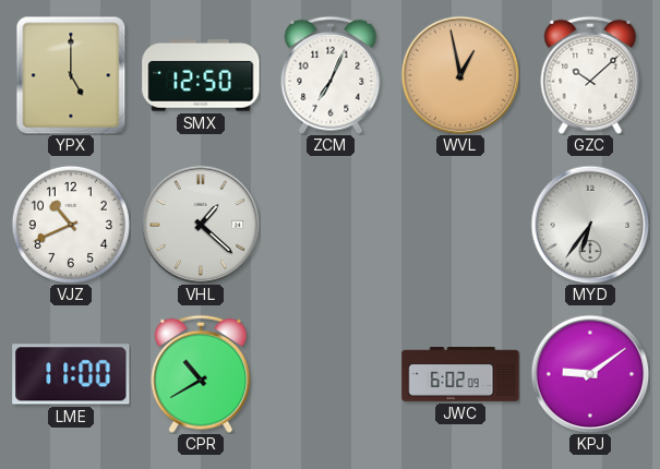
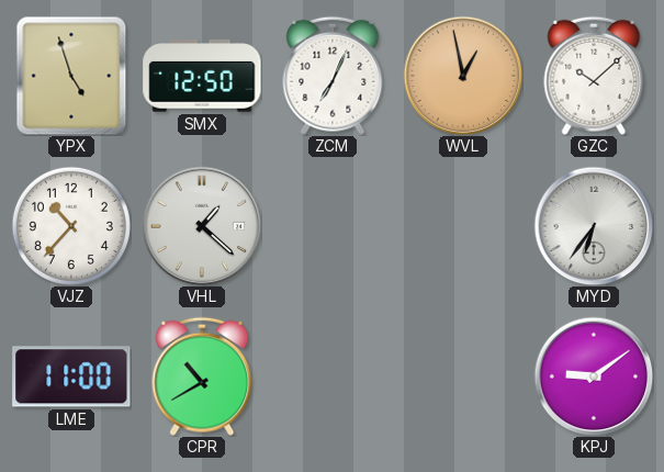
YPX: 5:00 -> 4:57
VJZ: 10:41 -> 10:37
JWC: 6:02 -> none
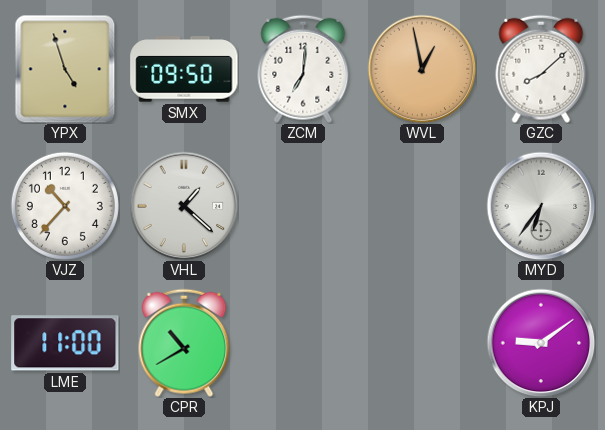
SMX: 12:50 -> 09:50
ZCM: 7:04 -> 7:01
GZC: 10:08 -> 8:08
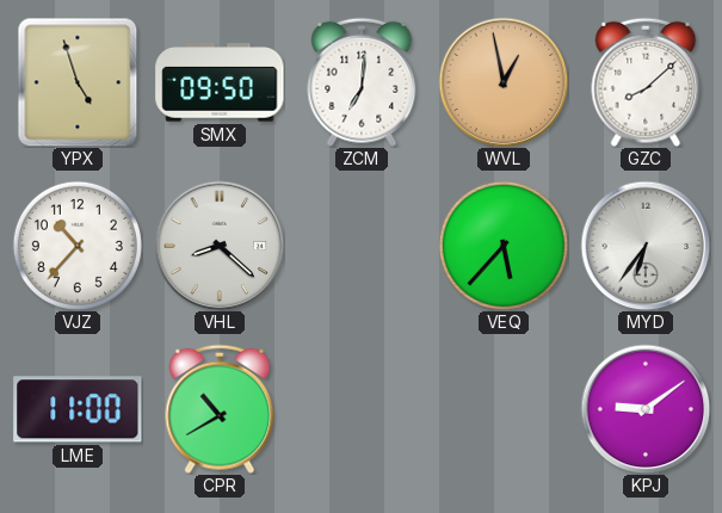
VHL: 1:22 -> 8:22
VEQ: none -> 5:37
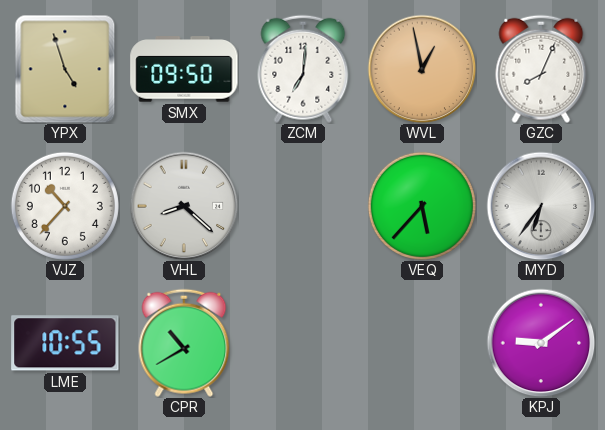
GZC: 8:08 -> 8:04
LME: 11:00 -> 10:55
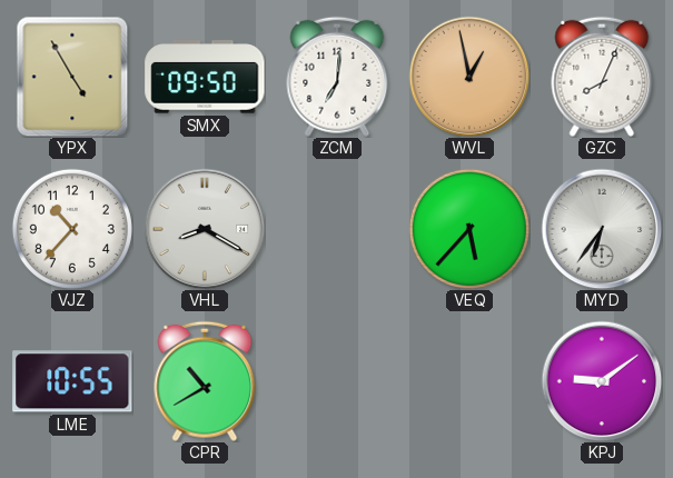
YPX: 4:57 -> 4:55
VHL: 8:22 -> 8:20
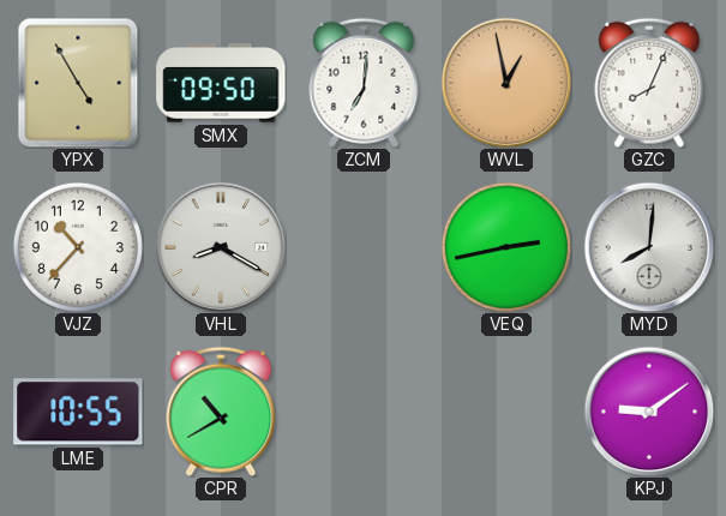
VEQ: 5:37 -> 2:43
MYD: 6:36 -> 8:01
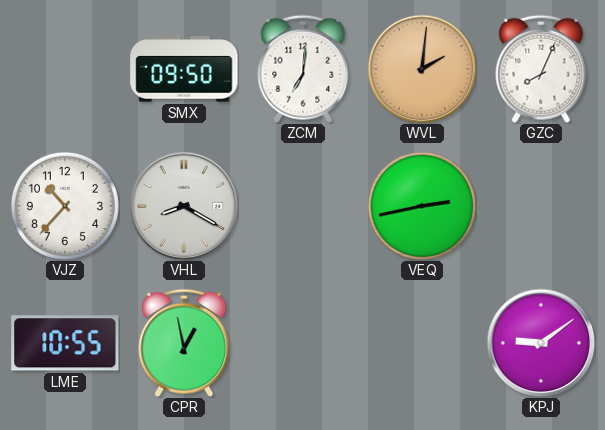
YPX: 4:55 -> none
WVL: 12:58 -> 2:01
MYD: 8:01 -> none
CPR: 10:40 -> 12:58
